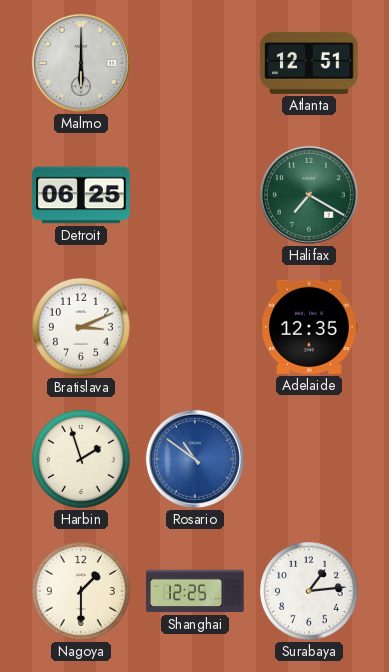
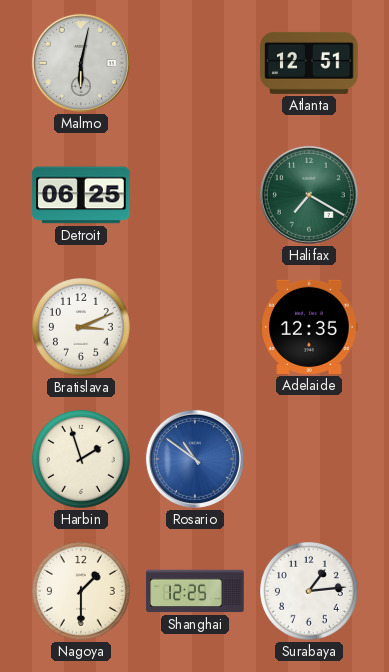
Malmo: 6:00 -> 6:02
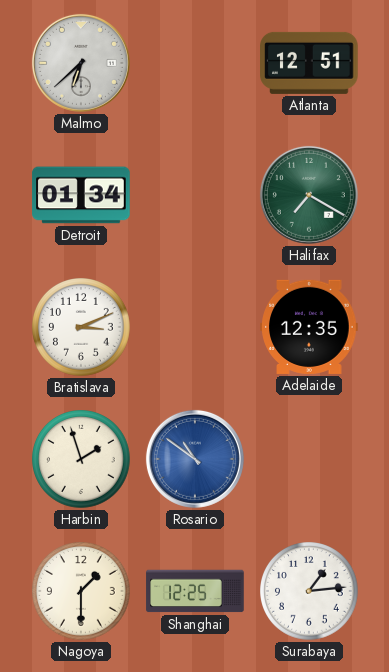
Malmo: 6:02 -> 6:38
Detroit: 06:25 -> 01:34
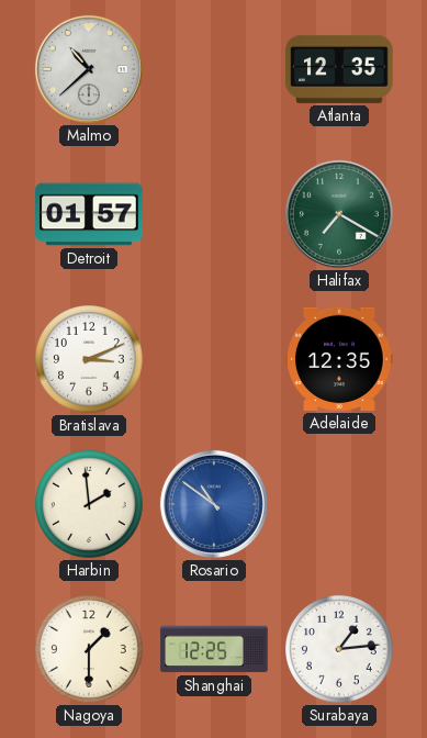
Malmo: 6:38 -> 10:38
Atlanta: 12:51 -> 12:35
Detroit: 01:34 -> 01:57
Harbin: 1:57 -> 1:59
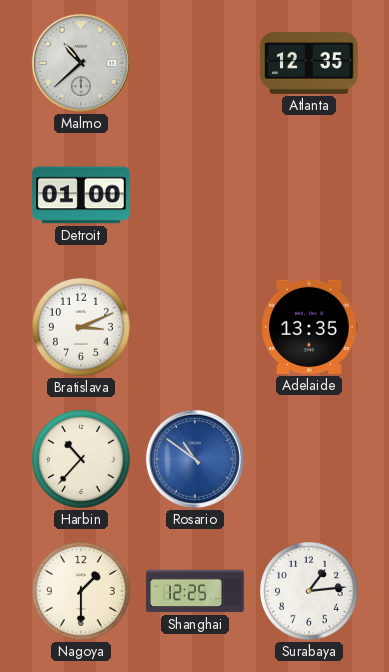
Detroit: 01:57 -> 01:00
Halifax: 7:20 -> none
Adelaide: 12:35 -> 13:35
Harbin: 1:59 -> 10:37
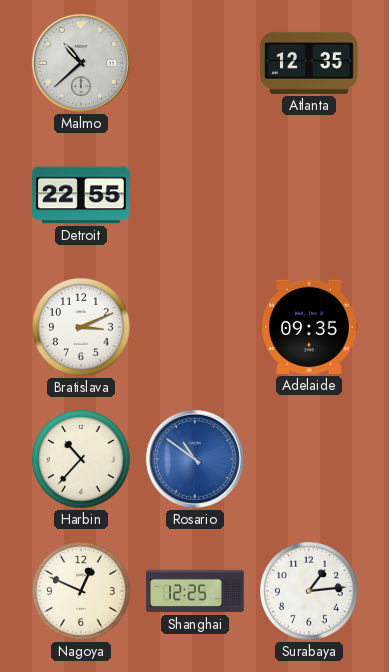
Detroit: 01:00 -> 22:55
Adelaide: 13:35 -> 09:35
Nagoya: 1:30 -> 12:49
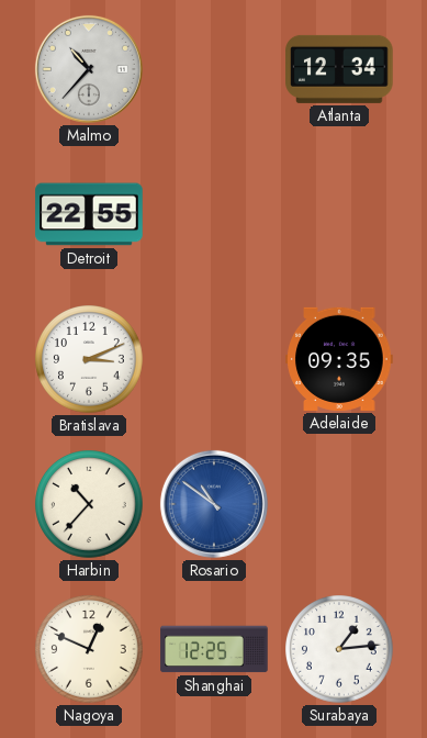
Malmo: 10:38 -> 10:37
Atlanta: 12:35 -> 12:34
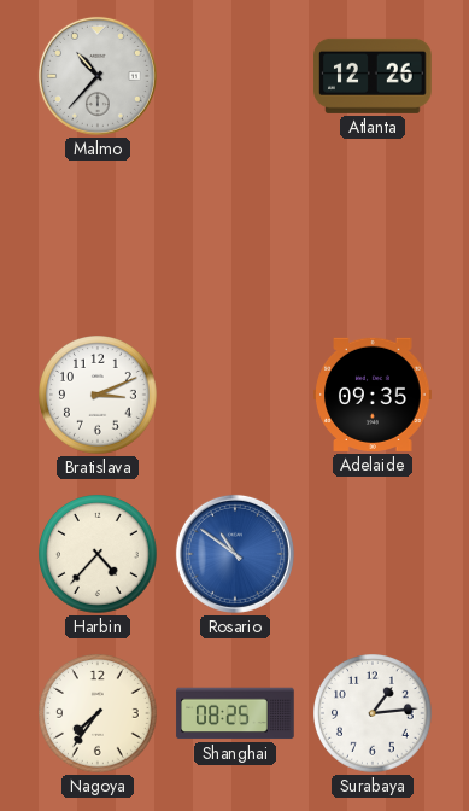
Atlanta: 12:34 -> 12:26
Detroit: 22:55 -> none
Harbin: 10:37 -> 4:37
Nagoya: 12:49 -> 7:36
Shanghai: 12:25 -> 08:25
